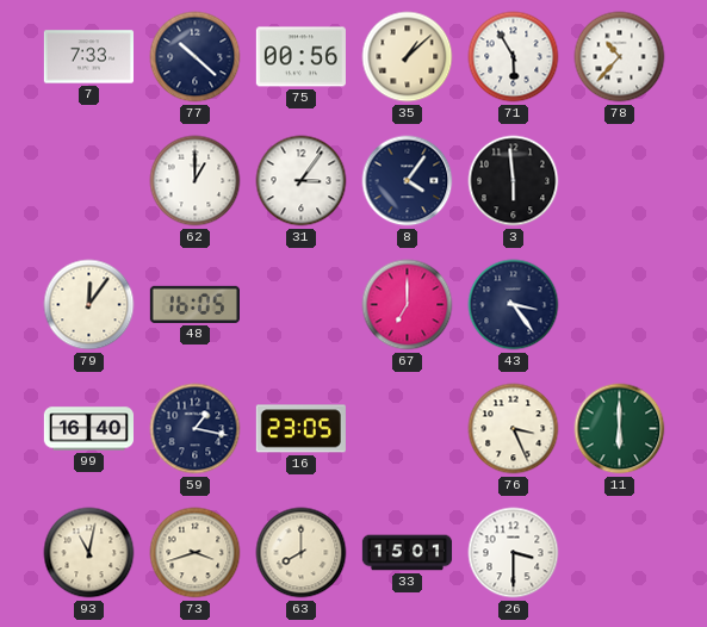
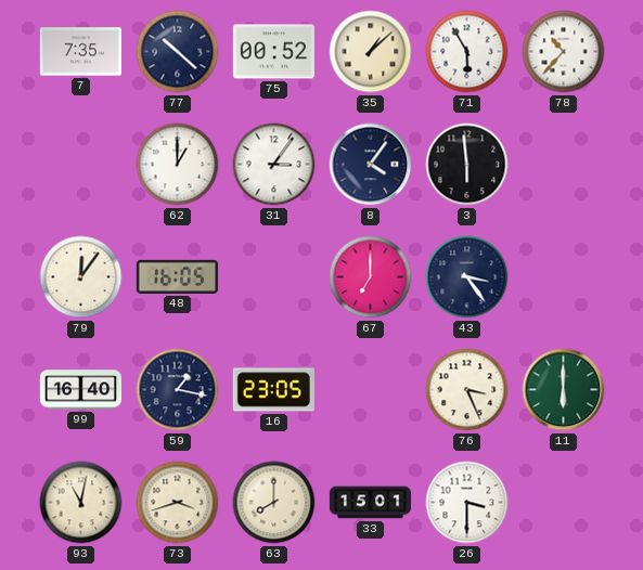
7: 7:33 -> 7:35
75: 00:56 -> 00:52
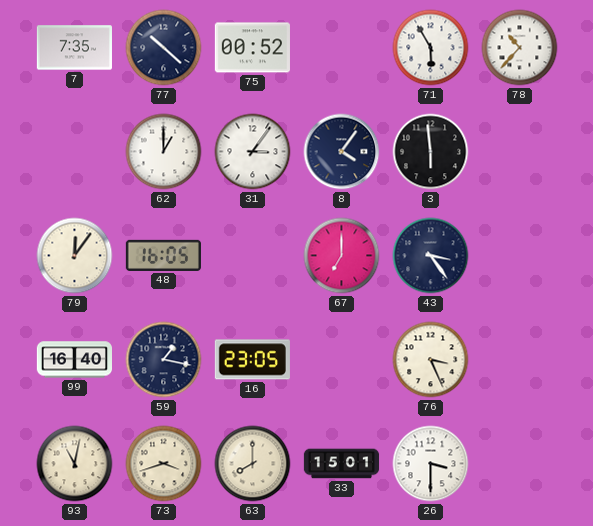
35: 1:08 -> none
11: 6:00 -> none
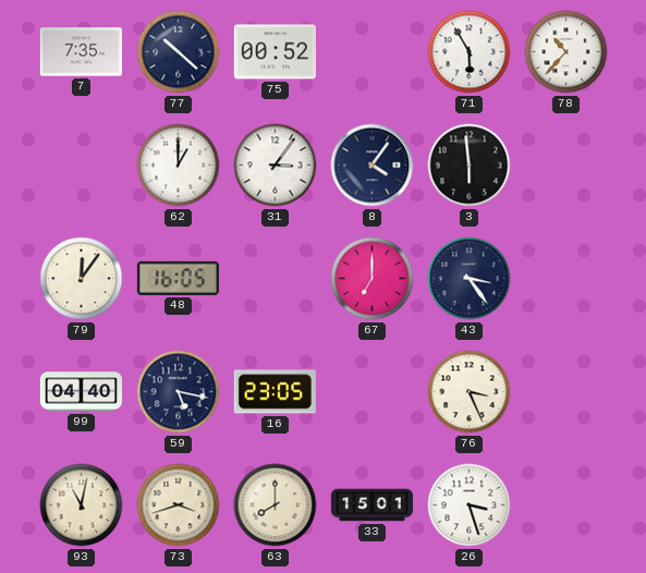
99: 16:40 -> 04:40
59: 1:17 -> 5:17
26: 3:30 -> 3:27
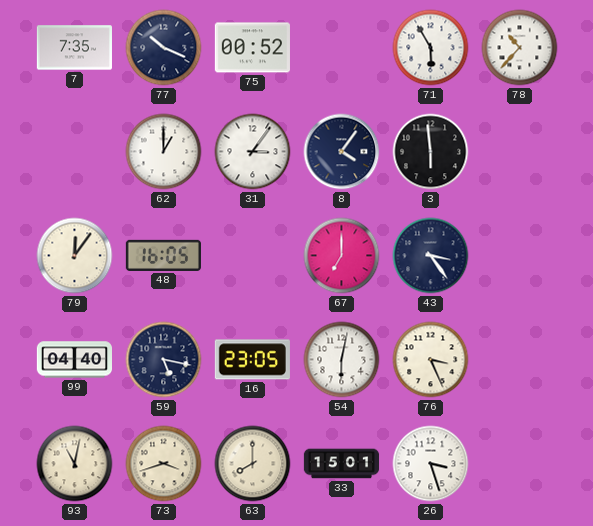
77: 10:22 -> 10:19
54: none -> 6:02
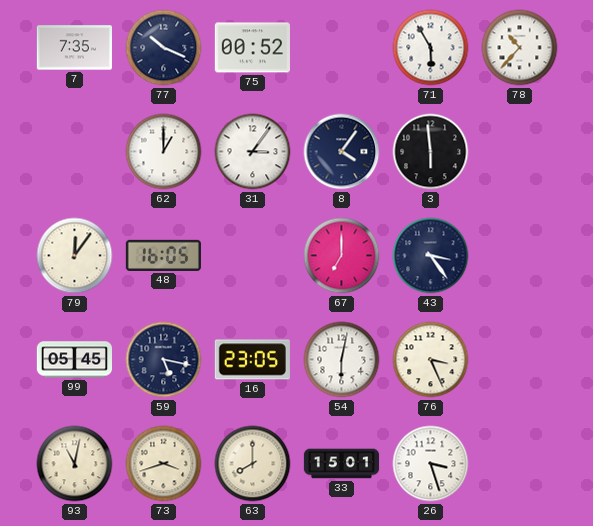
99: 04:40 -> 05:45
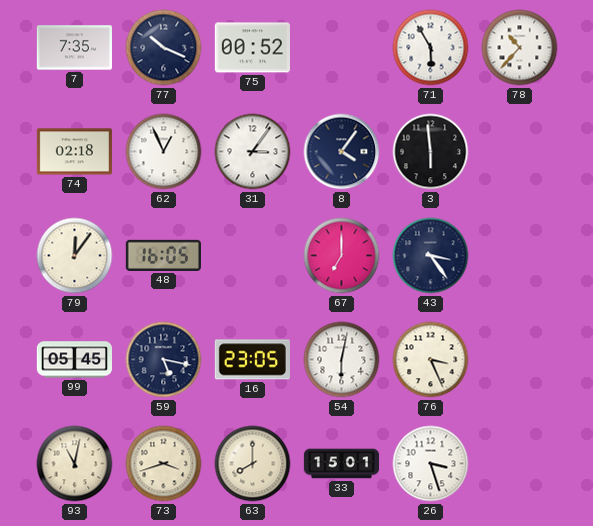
74: none -> 02:18
62: 1:00 -> 12:56
